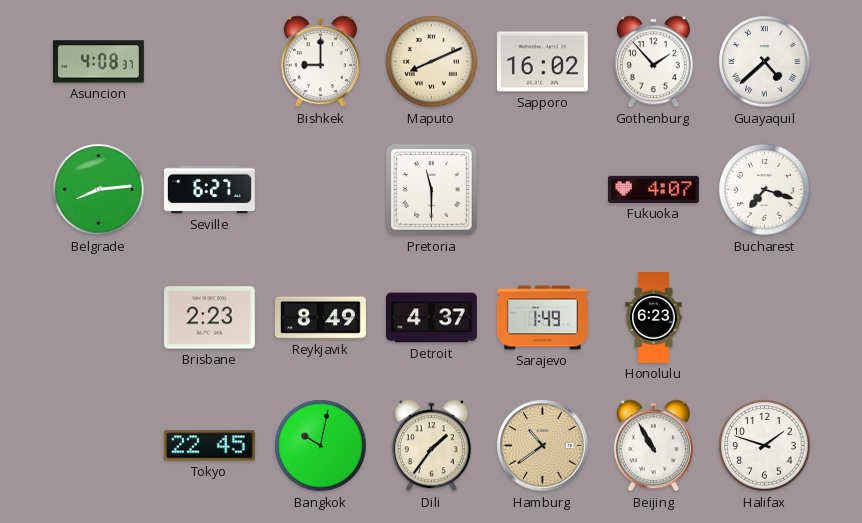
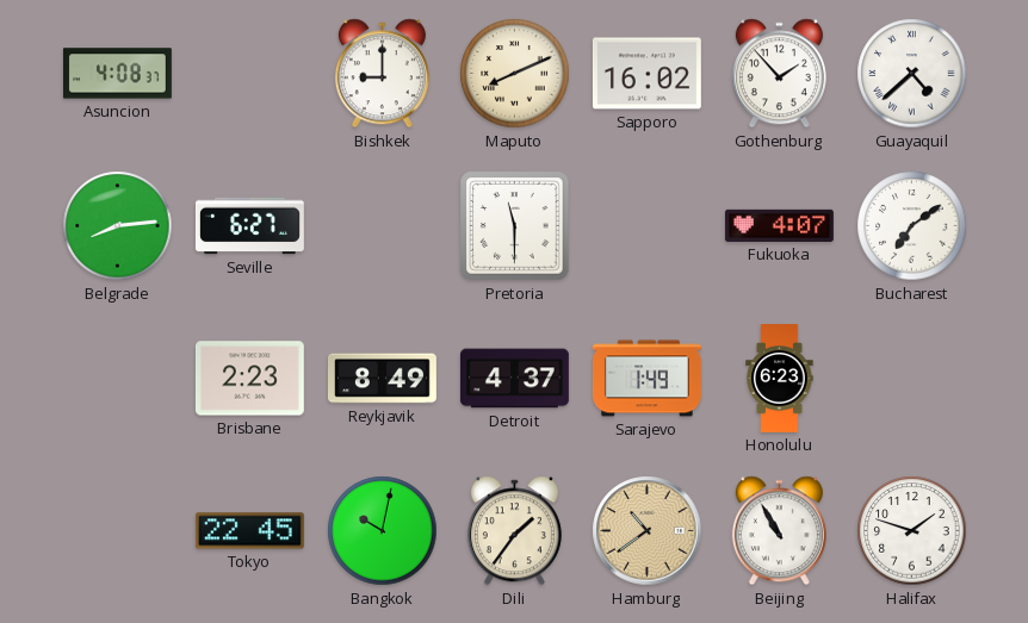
Bucharest: 7:18 -> 7:09
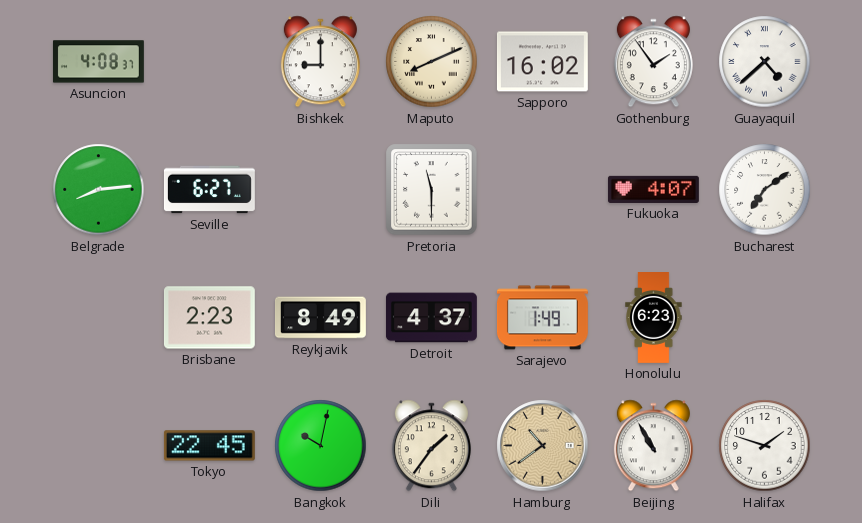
Gothenburg: 1:53 -> 1:54
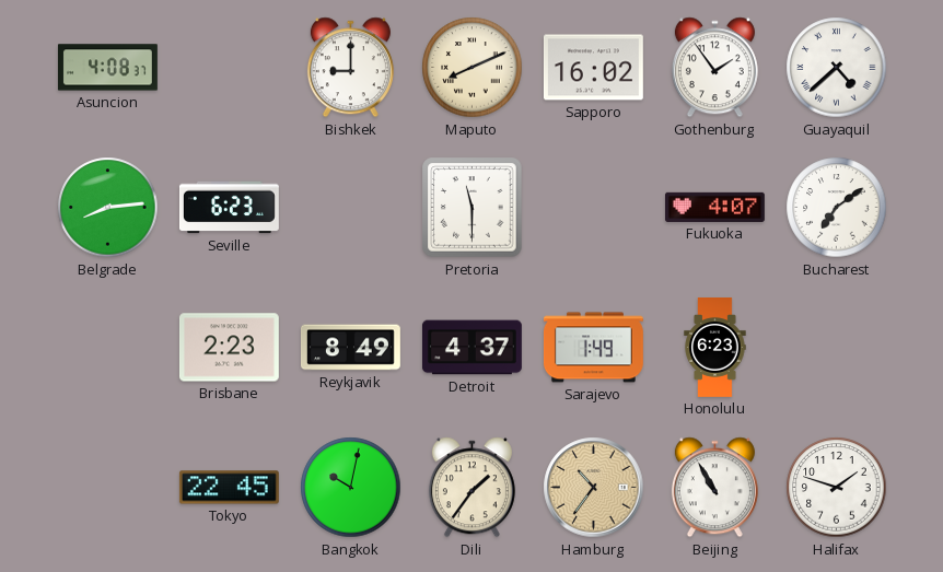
Seville: 6:27 -> 6:23
Hamburg: 10:39 -> 10:36
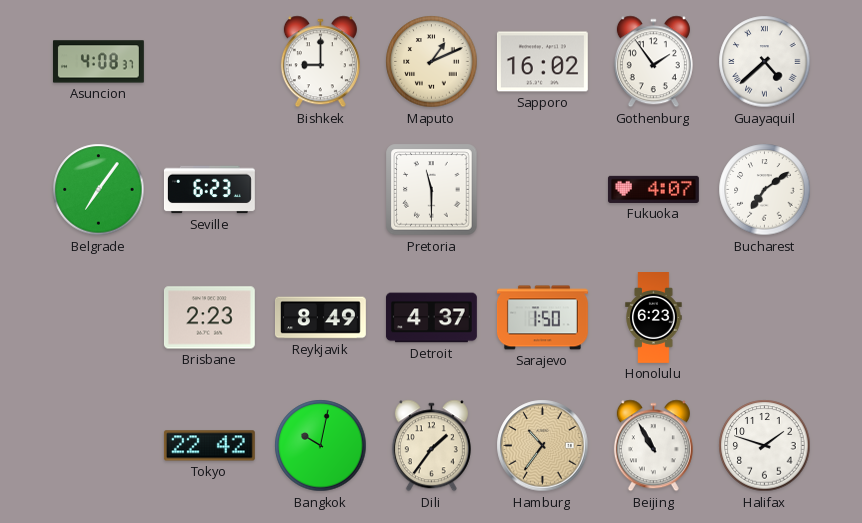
Maputo: 8:11 -> 1:11
Belgrade: 8:14 -> 7:06
Sarajevo: 1:49 -> 1:50
Tokyo: 22:45 -> 22:42
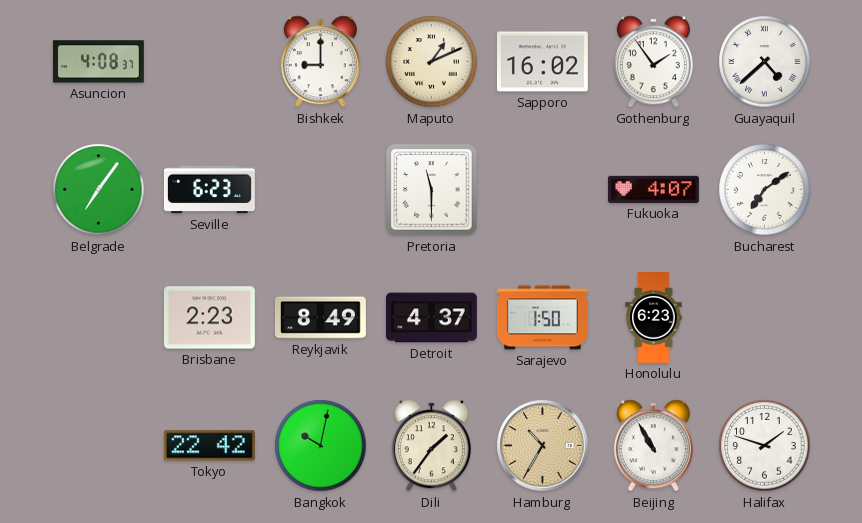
Hamburg: 10:36 -> 10:35
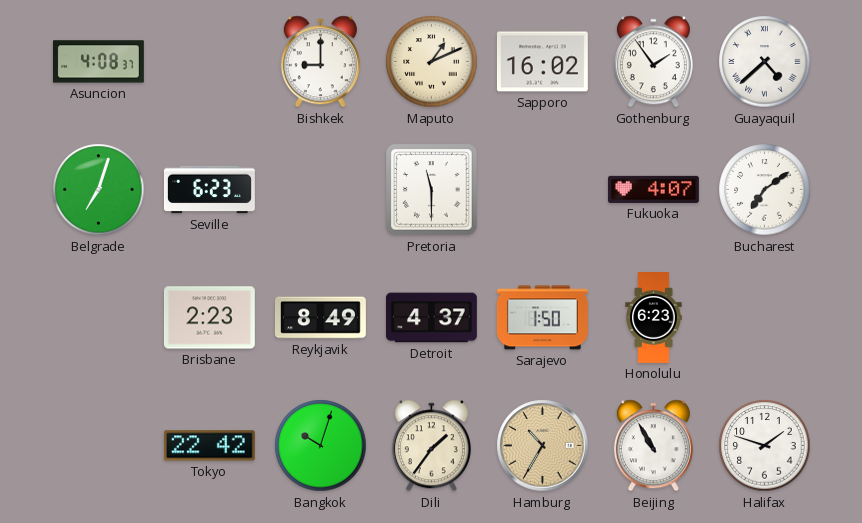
Belgrade: 7:06 -> 7:03
Bangkok: 10:02 -> 10:03
